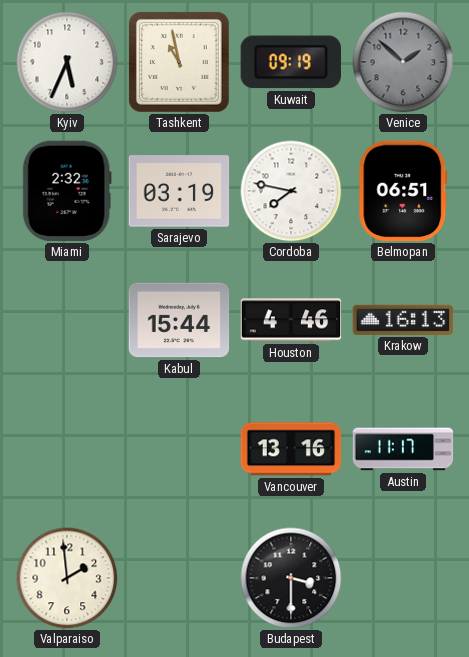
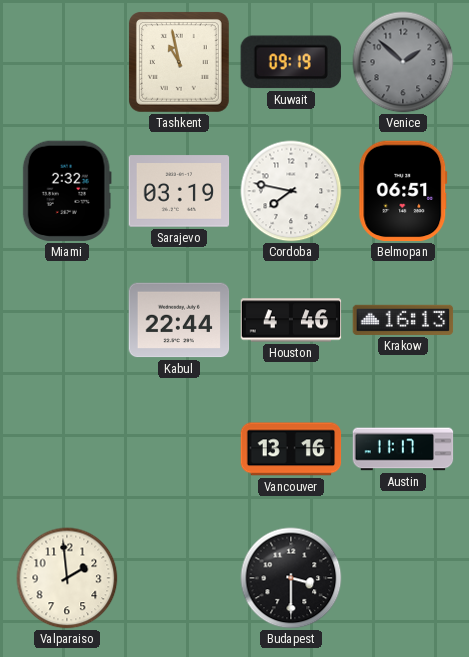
Kyiv: 5:34 -> none
Kabul: 15:44 -> 22:44
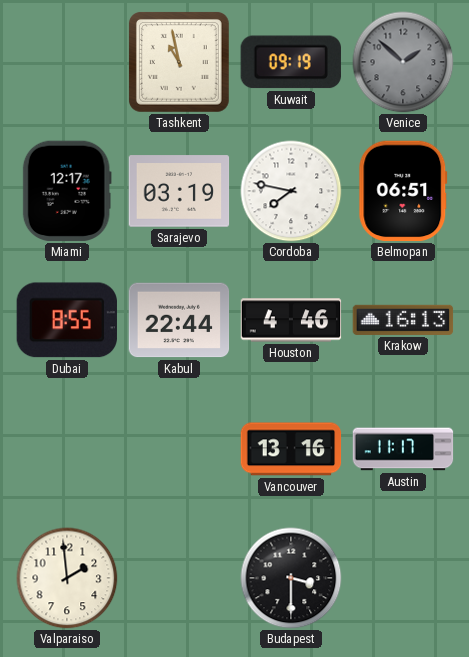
Miami: 2:32 -> 12:17
Dubai: none -> 8:55
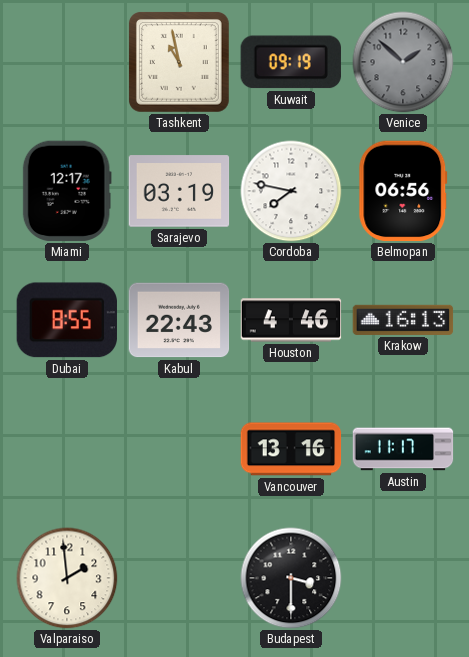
Belmopan: 06:51 -> 06:56
Kabul: 22:44 -> 22:43
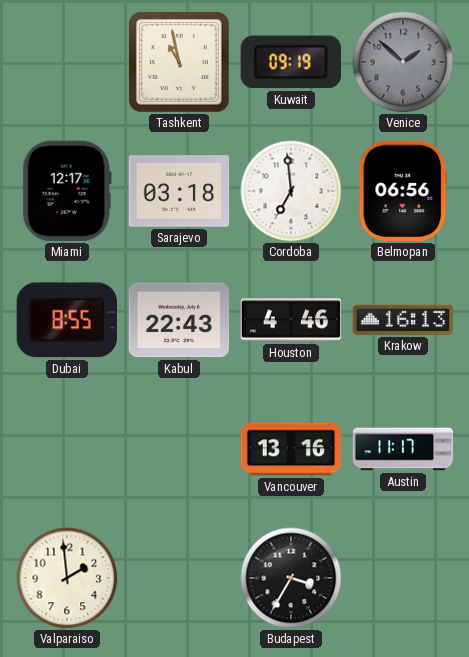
Sarajevo: 03:19 -> 03:18
Cordoba: 7:47 -> 6:59
Budapest: 3:30 -> 3:35
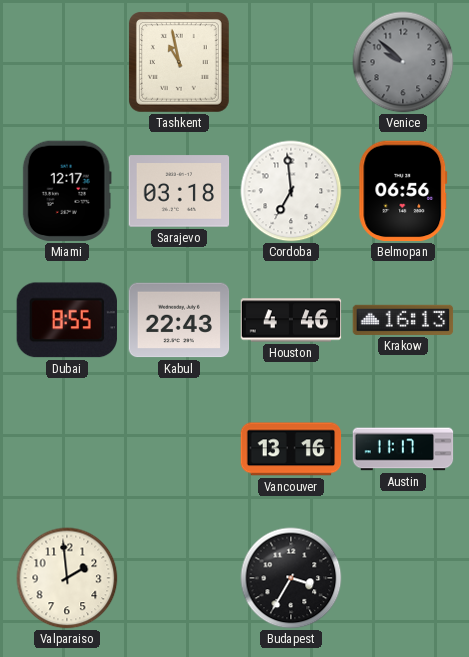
Kuwait: 09:19 -> none
Venice: 1:52 -> 9:52
